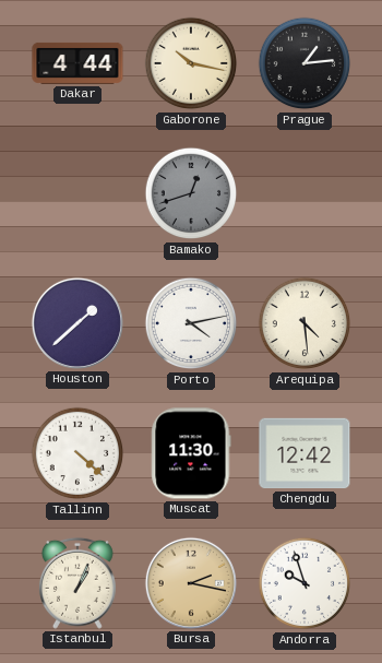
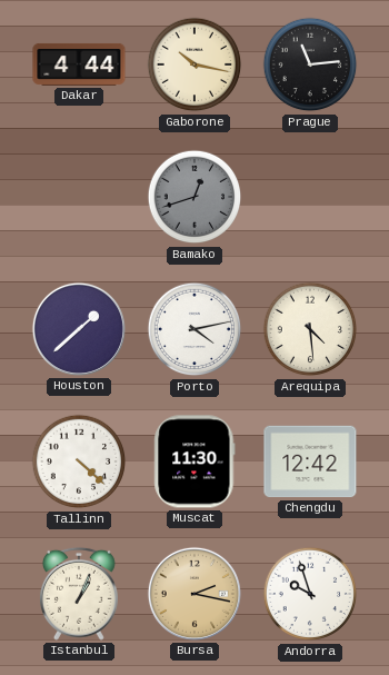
Prague: 1:14 -> 11:14
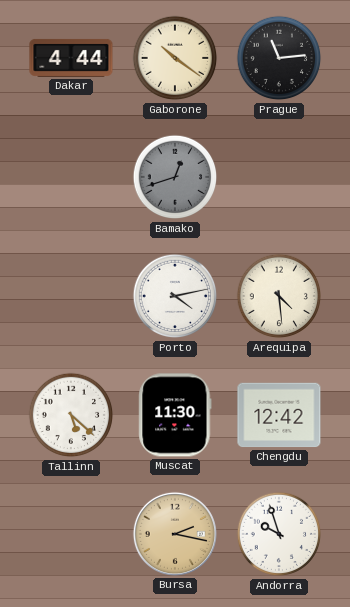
Gaborone: 10:17 -> 10:21
Houston: 1:38 -> none
Tallinn: 4:22 -> 5:22
Istanbul: 1:04 -> none
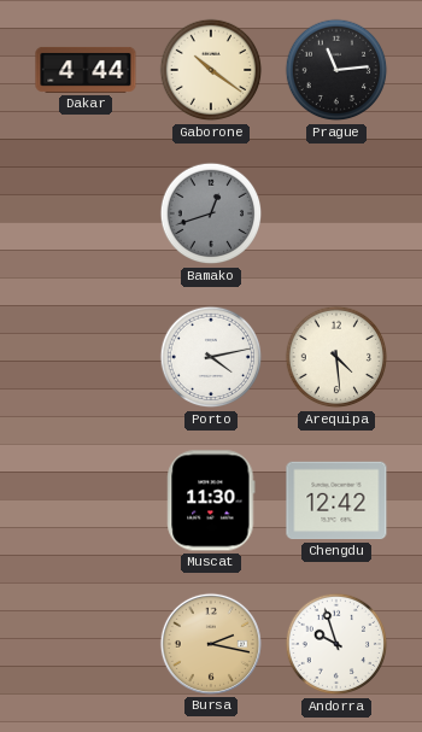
Tallinn: 5:22 -> none
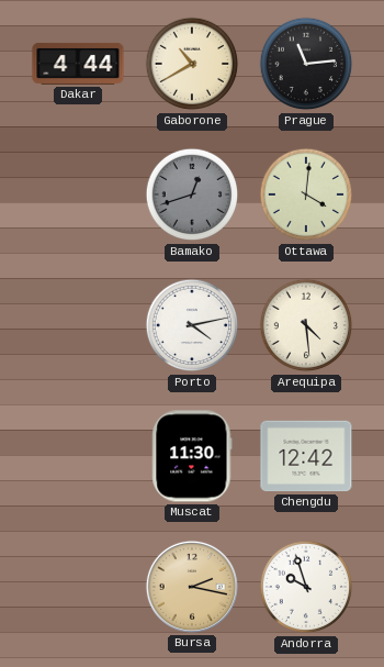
Gaborone: 10:21 -> 10:40
Ottawa: none -> 4:01
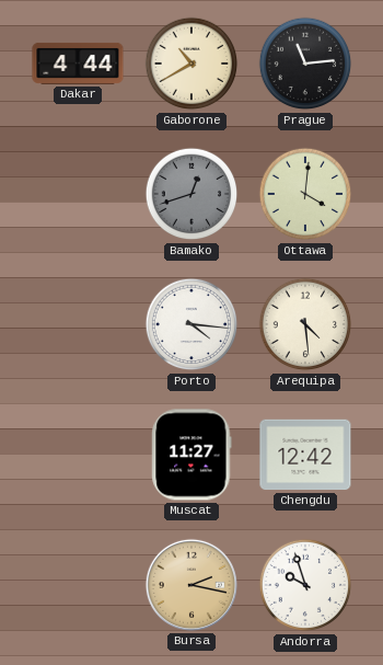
Porto: 4:13 -> 4:16
Muscat: 11:30 -> 11:27
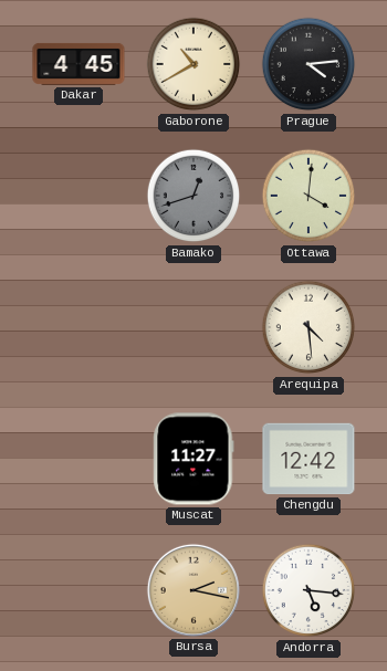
Dakar: 4:44 -> 4:45
Prague: 11:14 -> 4:14
Porto: 4:16 -> none
Andorra: 9:57 -> 5:16
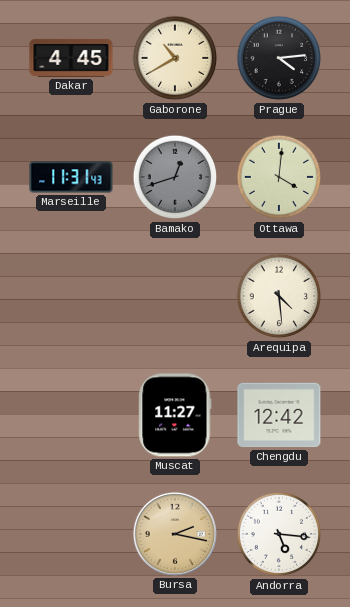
Marseille: none -> 11:31
